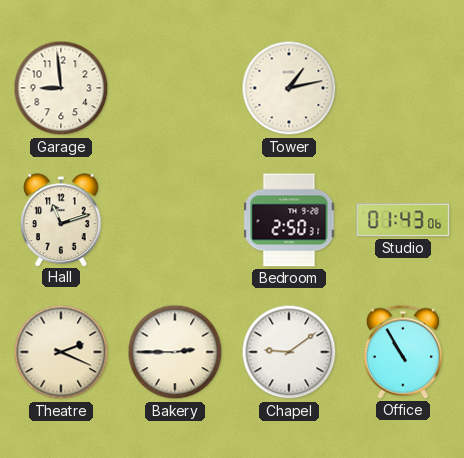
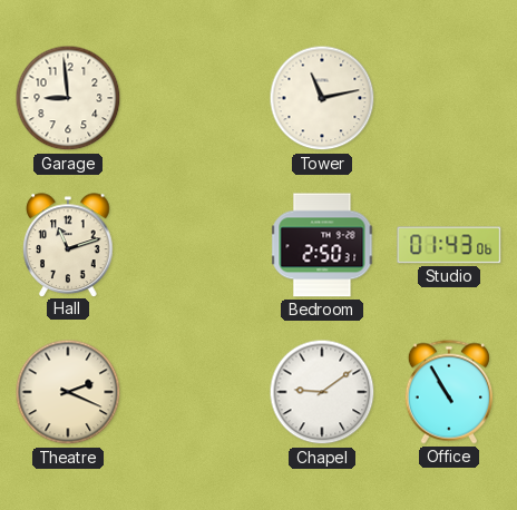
Tower: 1:13 -> 11:13
Bakery: 2:45 -> none
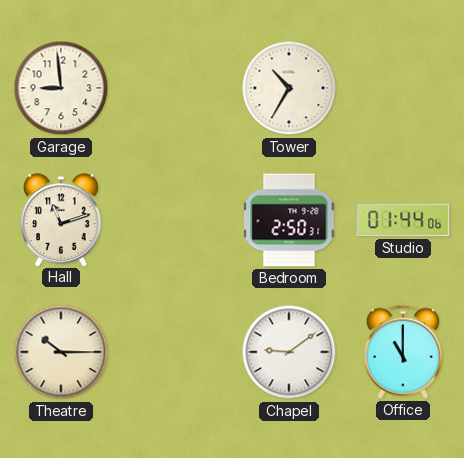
Tower: 11:13 -> 10:35
Studio: 01:43 -> 01:44
Theatre: 2:19 -> 10:15
Office: 10:55 -> 11:00
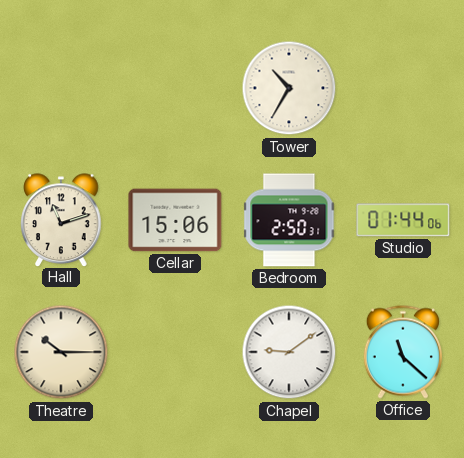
Garage: 8:59 -> none
Cellar: none -> 15:06
Office: 11:00 -> 11:22
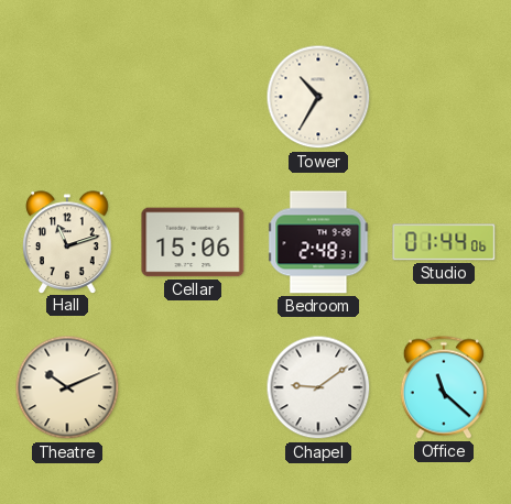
Bedroom: 2:50 -> 2:48
Theatre: 10:15 -> 10:11
